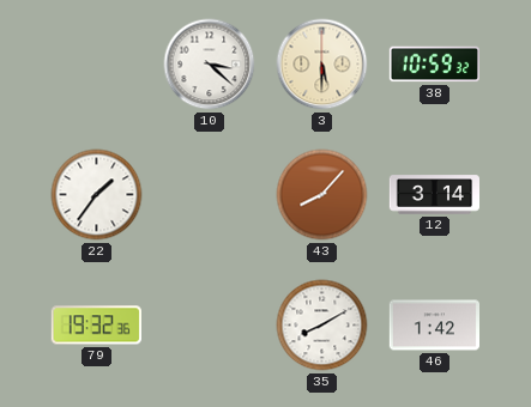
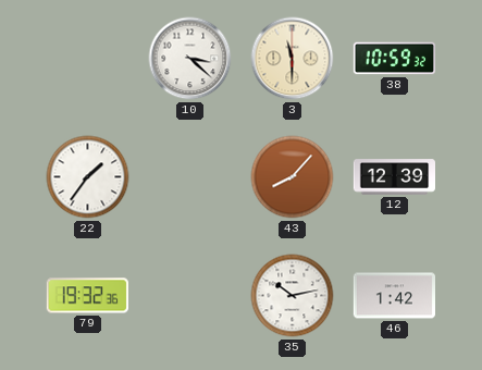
3: 5:30 -> 11:30
12: 3:14 -> 12:39
35: 8:10 -> 10:13
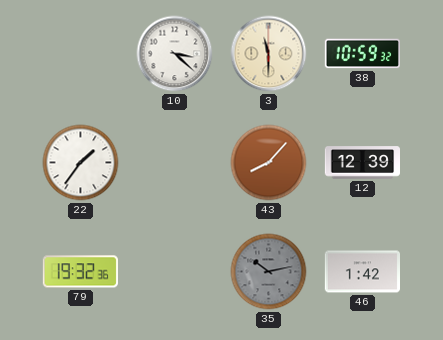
35 dial: white -> grey
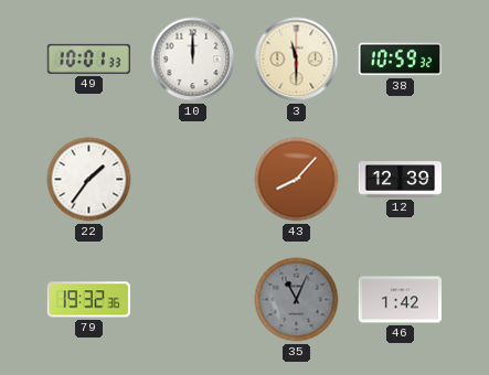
49: none -> 10:01
10: 3:22 -> 12:00
35: 10:13 -> 11:04
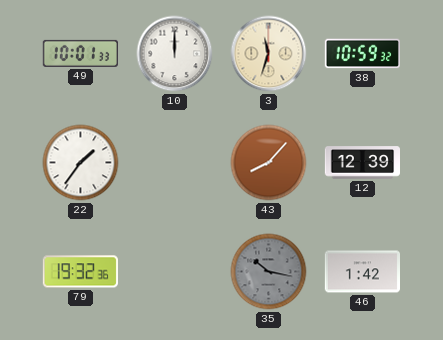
3: 11:30 -> 11:33
35: 11:04 -> 10:17
